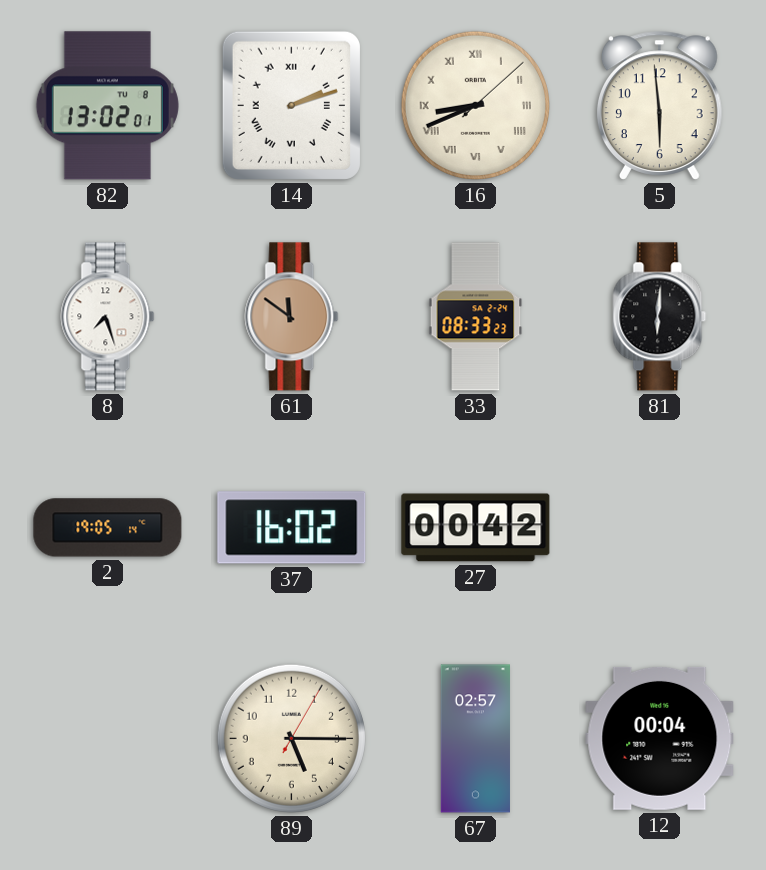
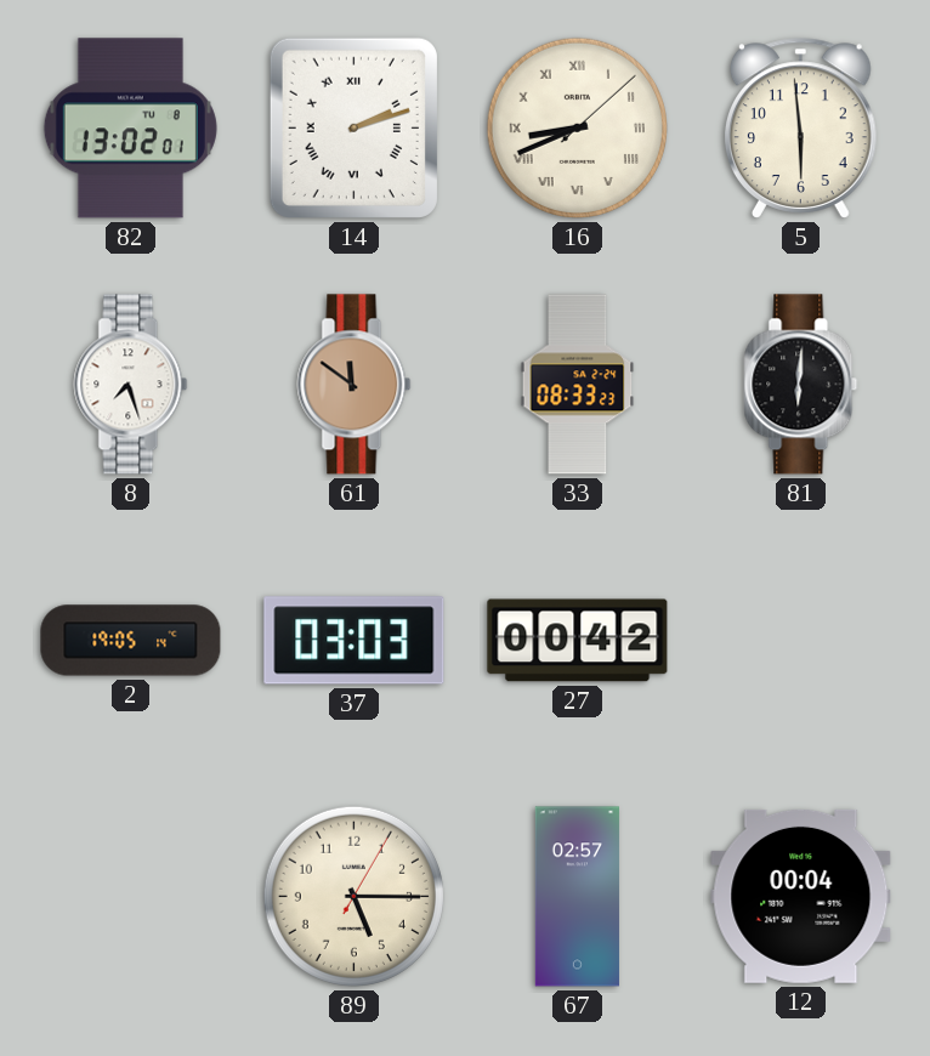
37: 16:02 -> 03:03
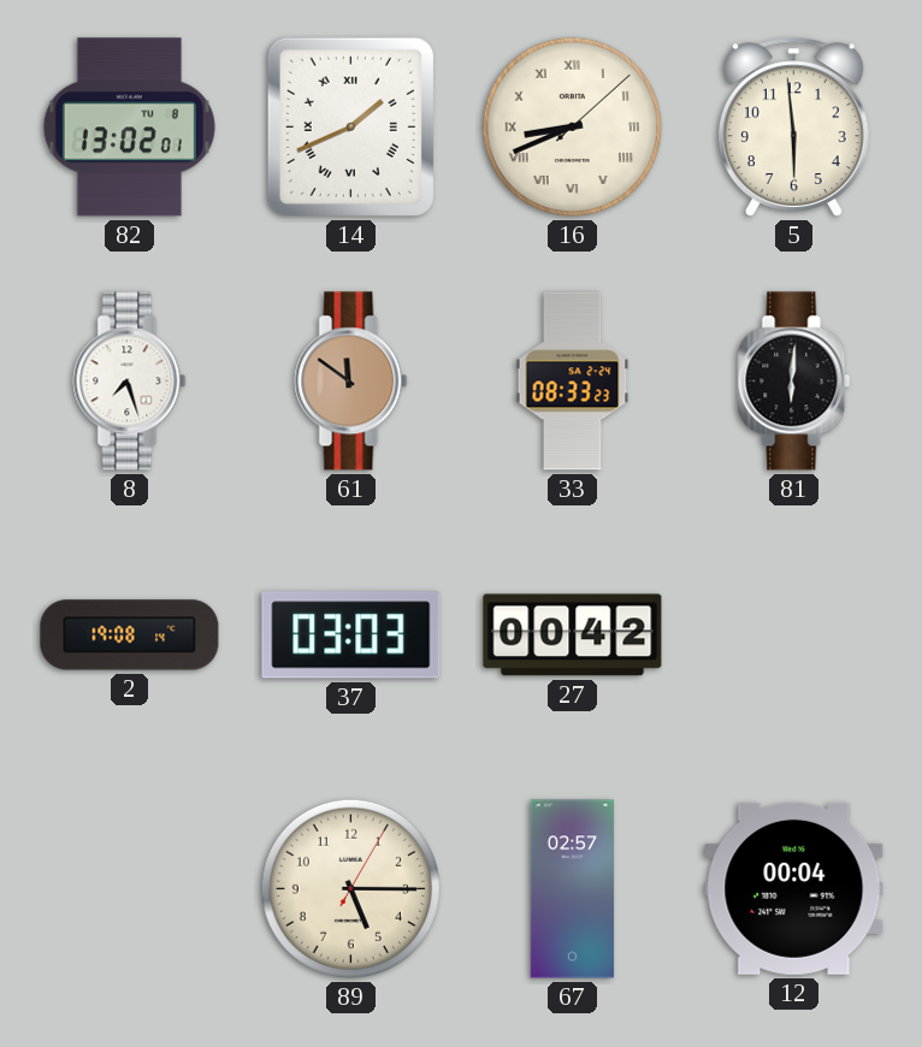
14: 2:12 -> 1:41
2: 19:05 -> 19:08
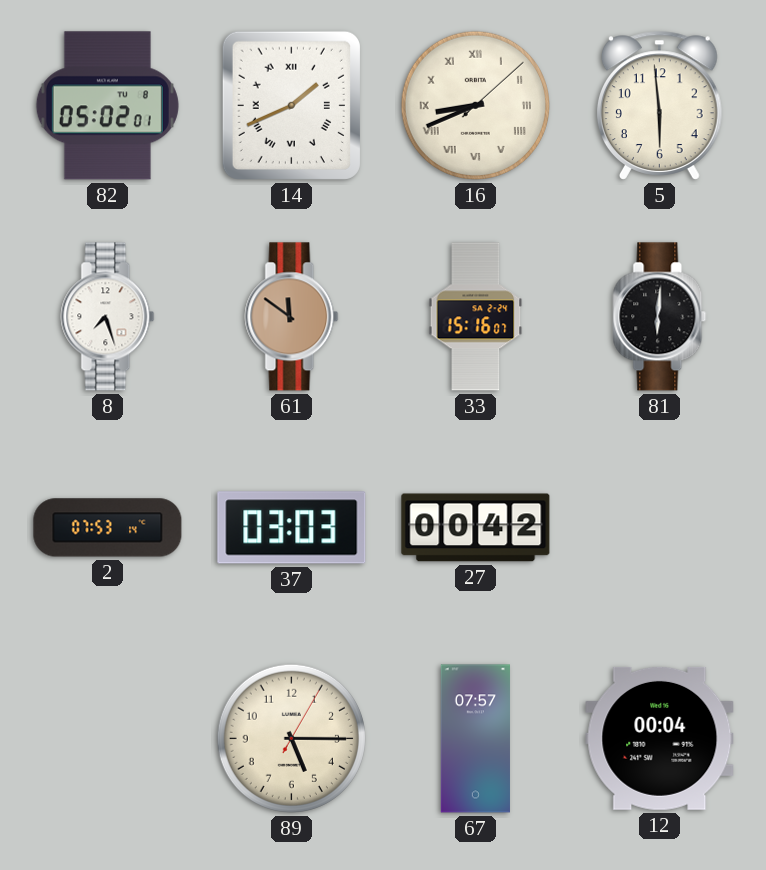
82: 13:02 -> 05:02
33: 08:33 -> 15:16
2: 19:08 -> 07:53
67: 02:57 -> 07:57
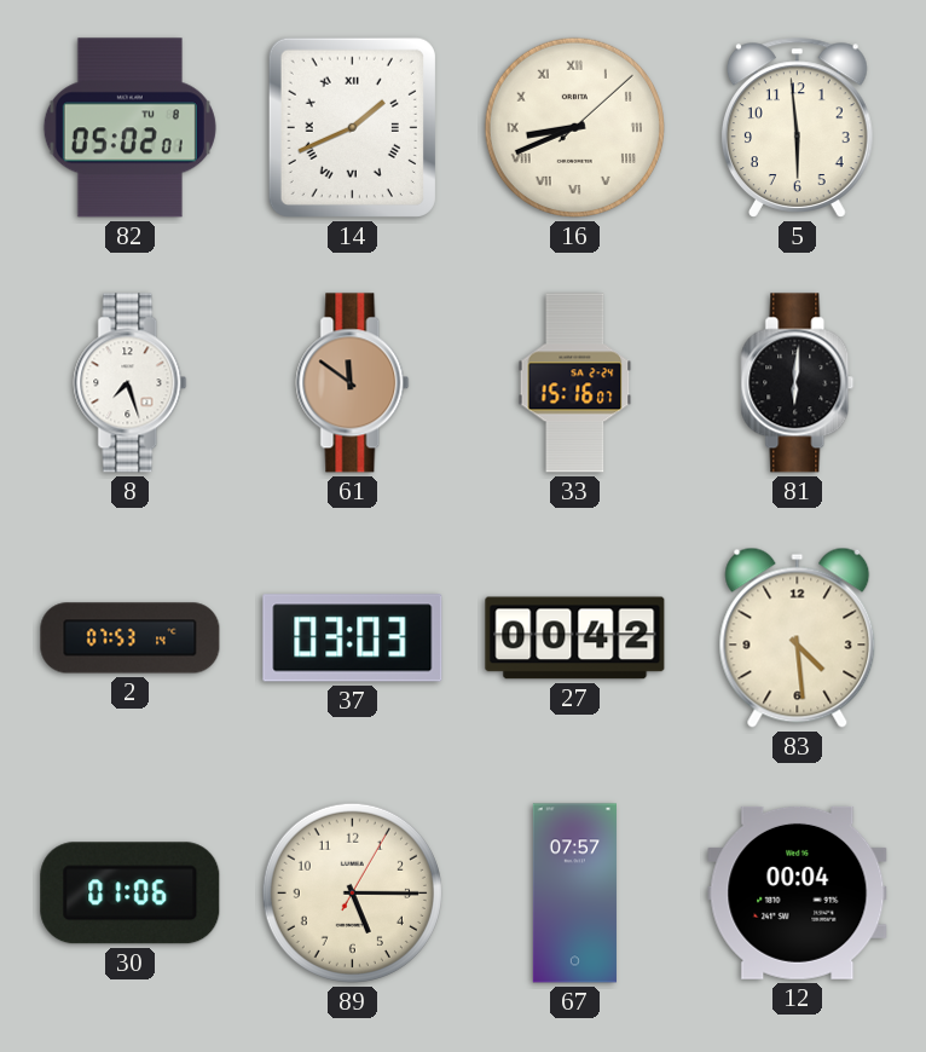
83: none -> 4:29
30: none -> 01:06
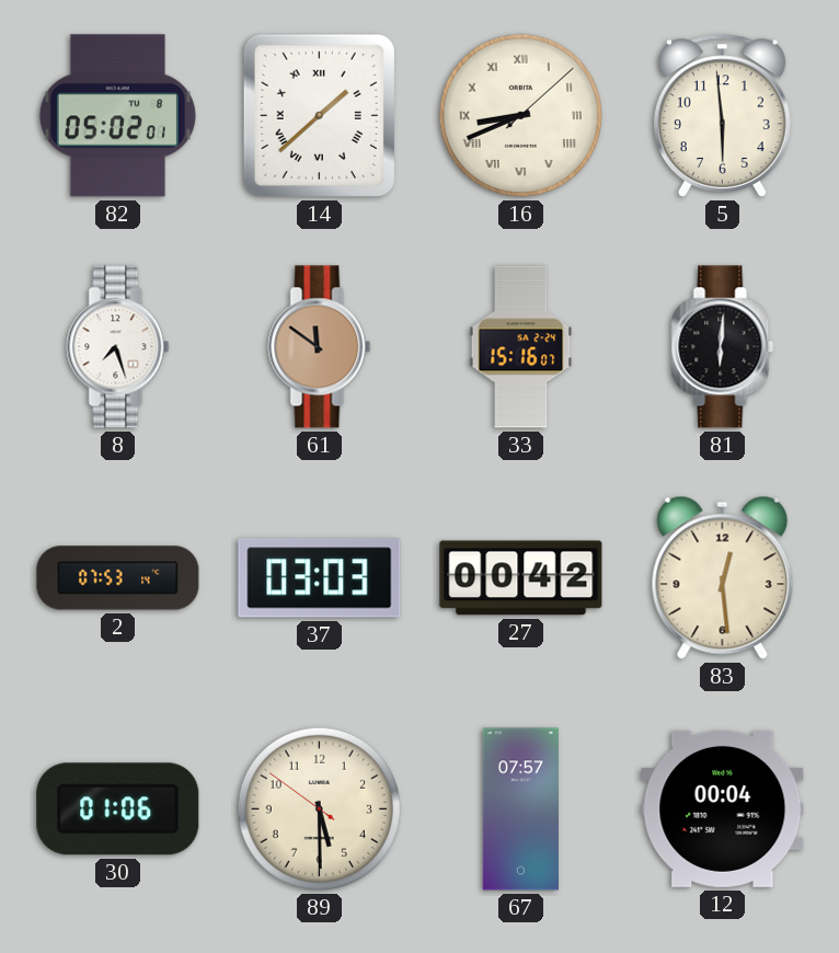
14: 1:41 -> 1:38
83: 4:29 -> 12:29
89: 5:15 -> 5:29
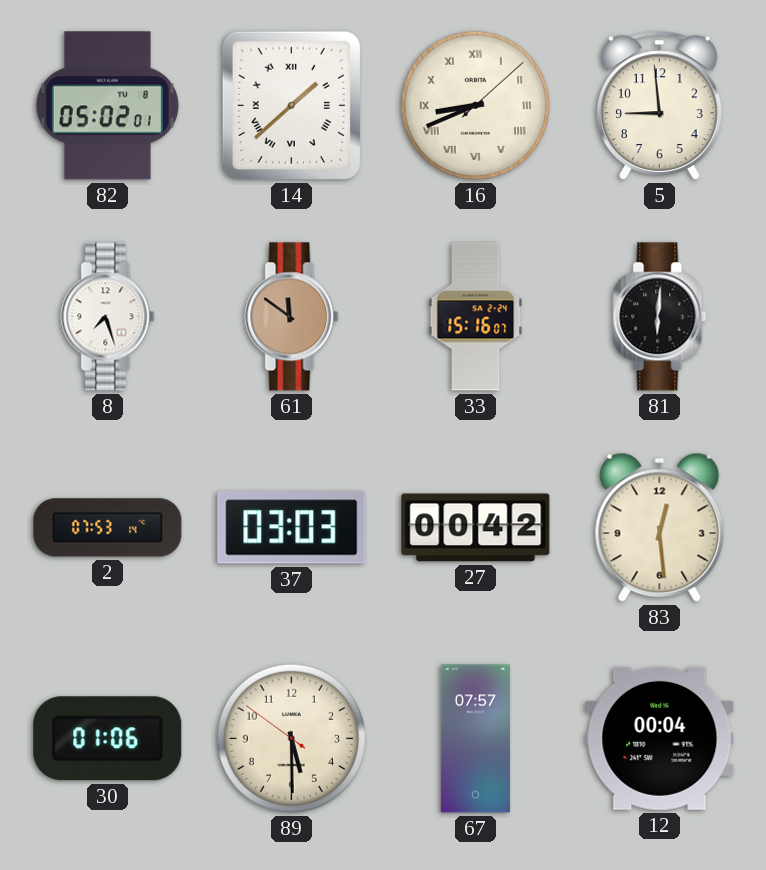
5: 5:59 -> 8:59
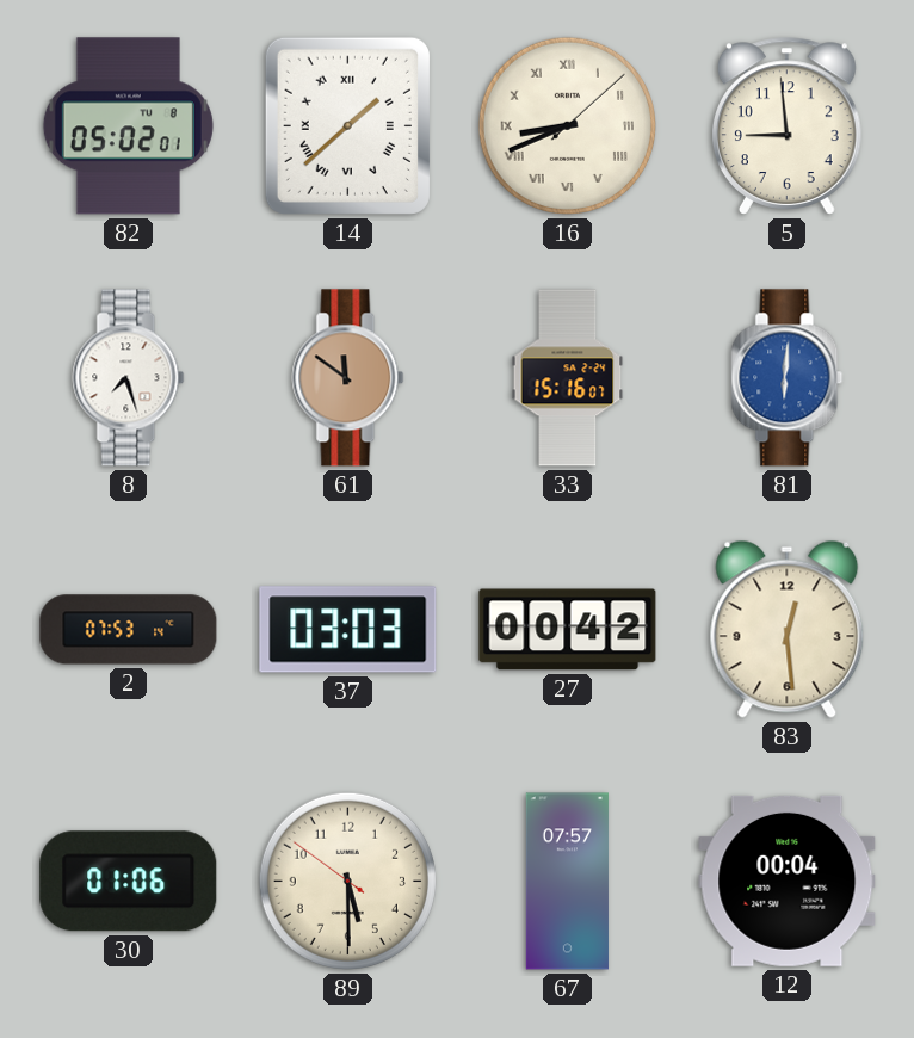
81 dial: black -> blue
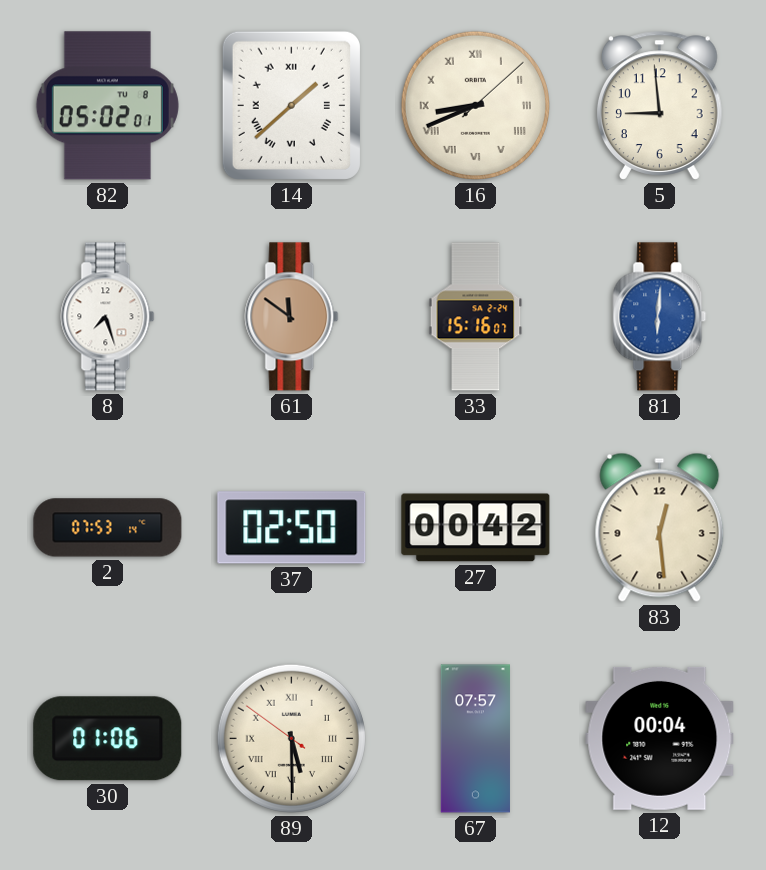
37: 03:03 -> 02:50
89 numerals: Arabic -> Roman
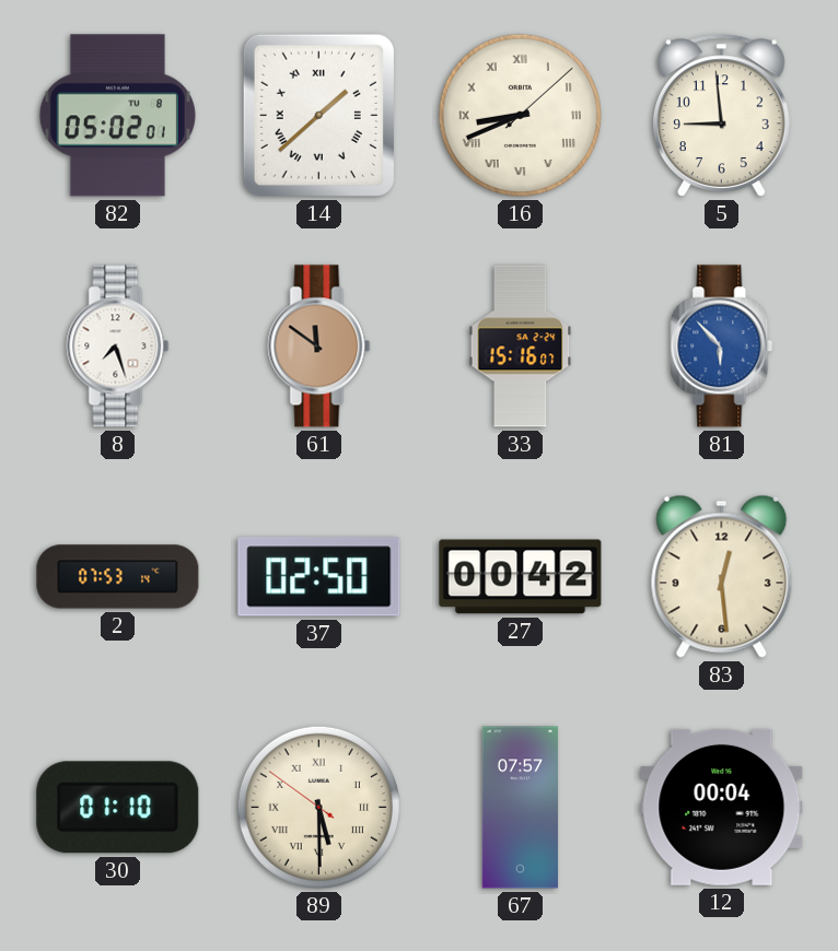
81: 6:01 -> 5:53
30: 01:06 -> 01:10
